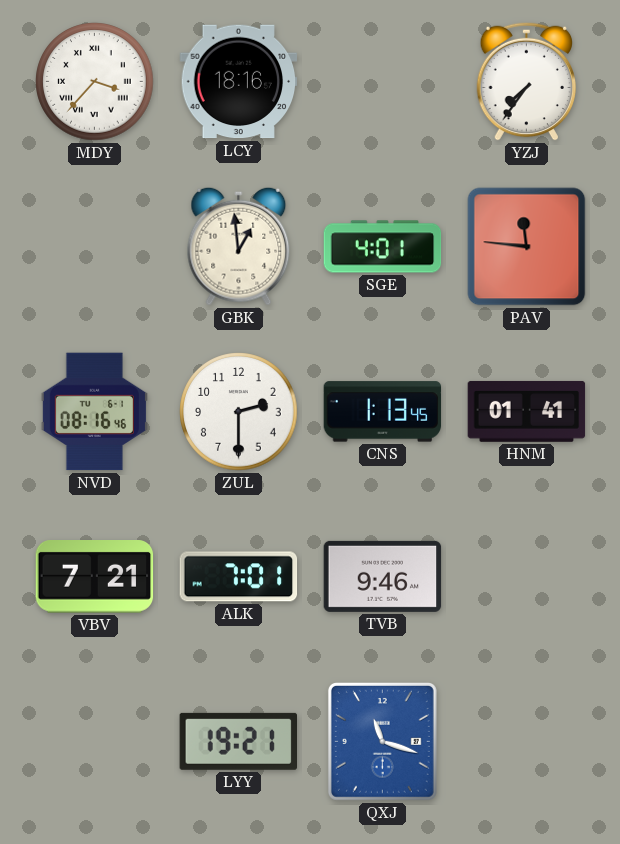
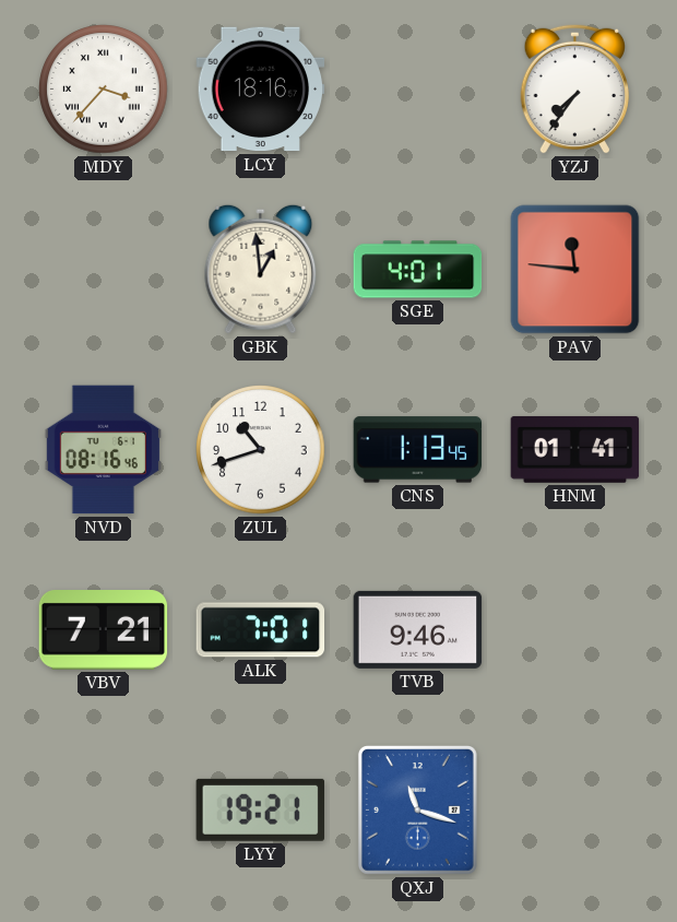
ZUL: 2:30 -> 10:42
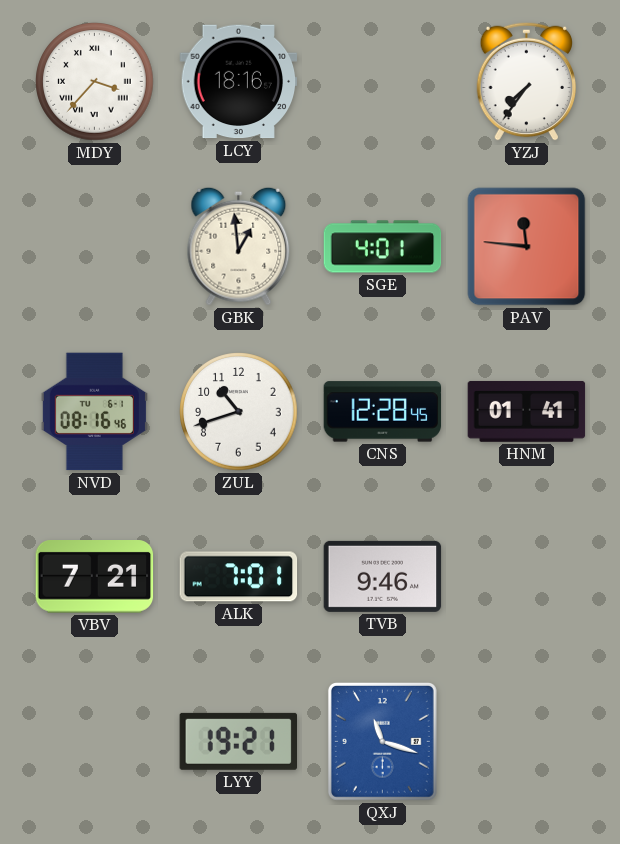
CNS: 1:13 -> 12:28
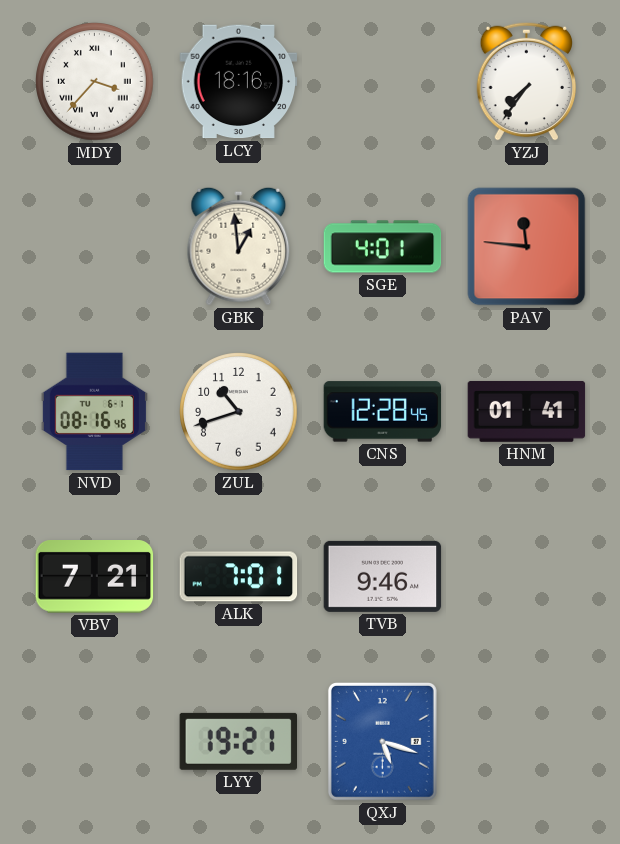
QXJ: 11:18 -> 5:18
